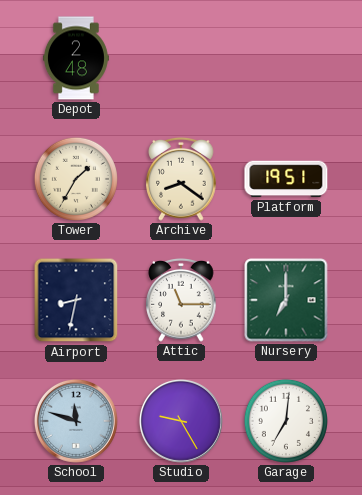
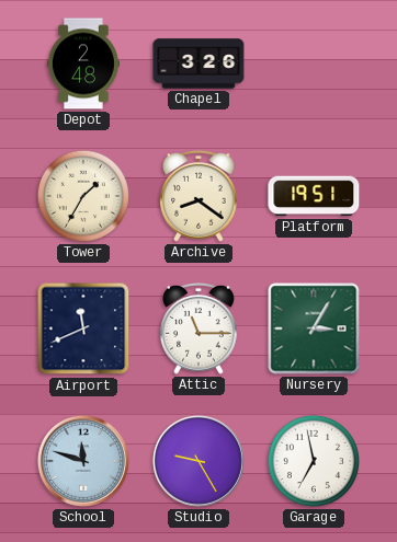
Chapel: none -> 3:26
Airport: 8:32 -> 11:41
Nursery: 7:00 -> 3:05
Garage: 7:01 -> 6:58
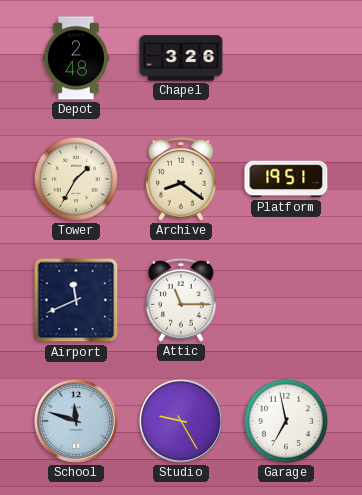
Nursery: 3:05 -> none
